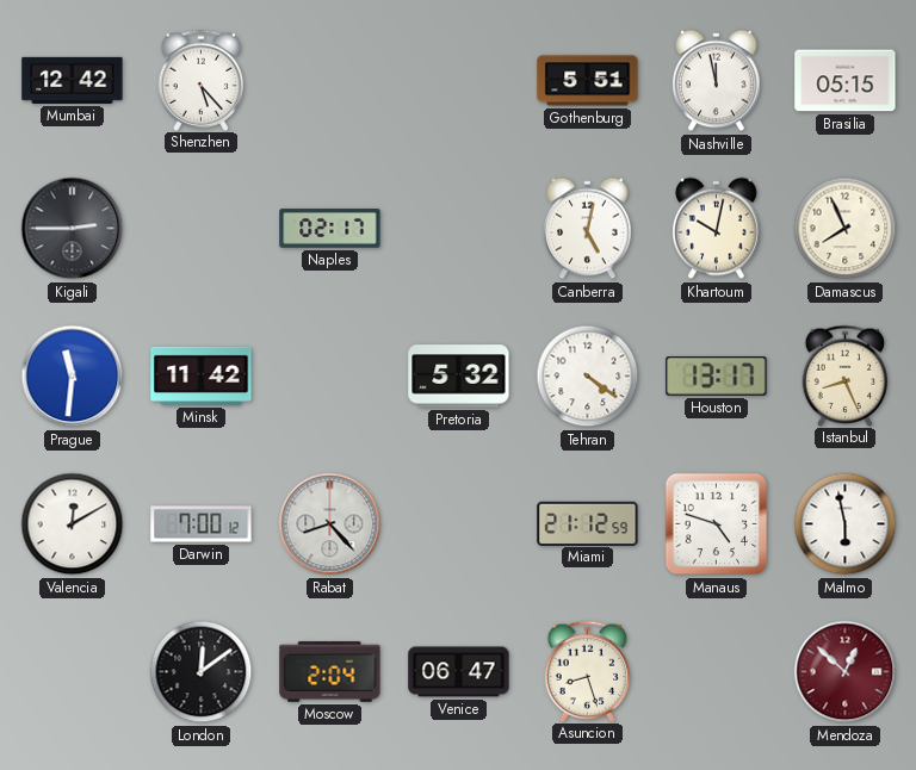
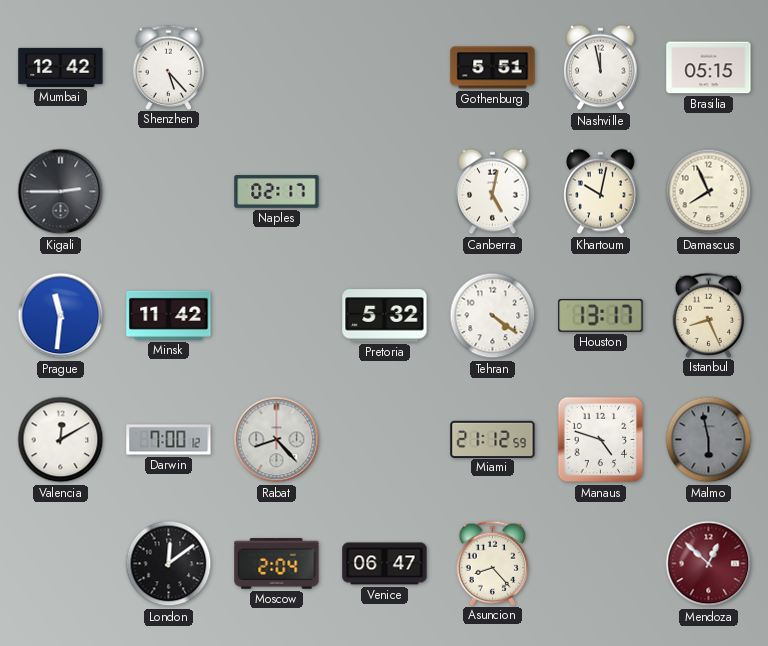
Malmo dial: white -> grey
Asuncion: 8:27 -> 8:23
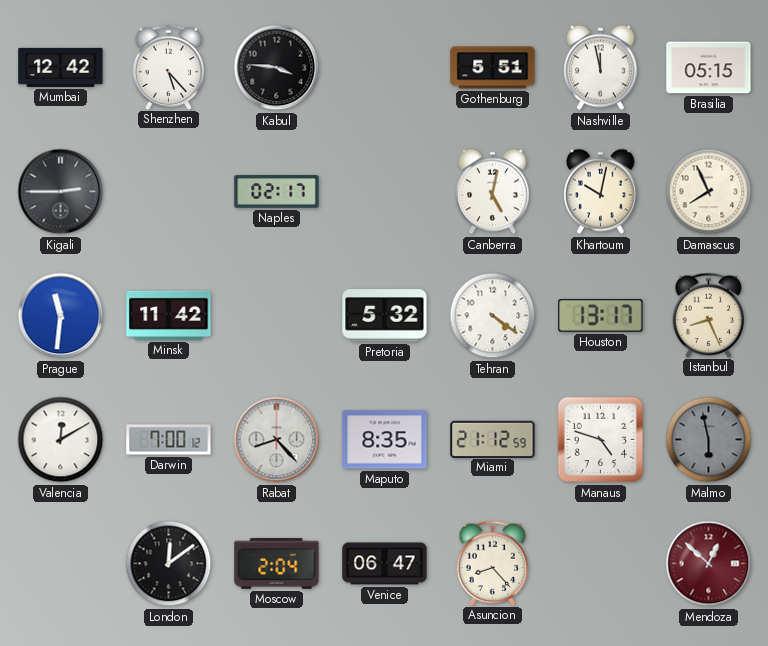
Kabul: none -> 3:46
Maputo: none -> 8:35
